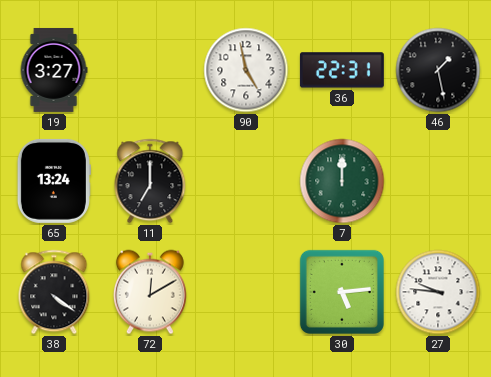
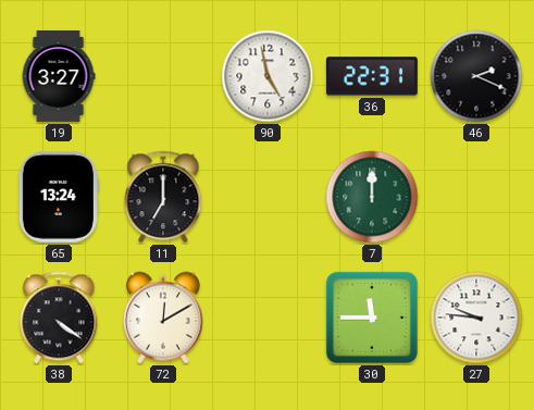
46: 1:28 -> 2:19
30: 5:14 -> 11:45
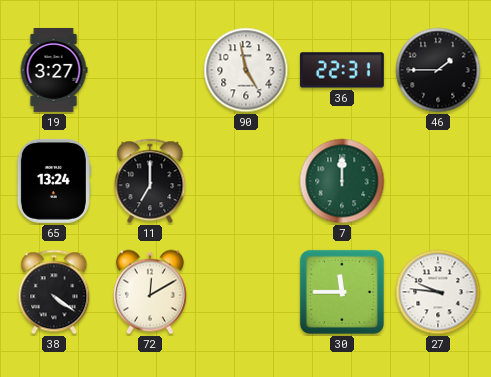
46: 2:19 -> 1:45
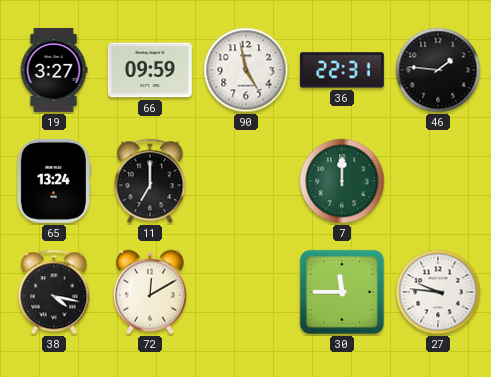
66: none -> 09:59
46: 1:45 -> 1:46
38: 4:21 -> 4:17
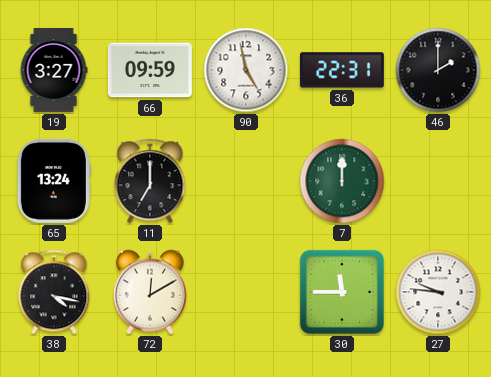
46: 1:46 -> 2:00
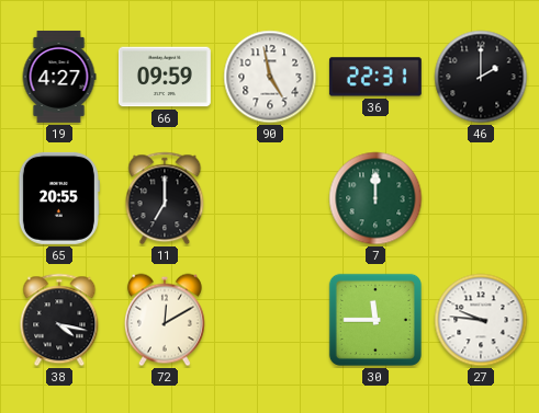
19: 3:27 -> 4:27
65: 13:24 -> 20:55
